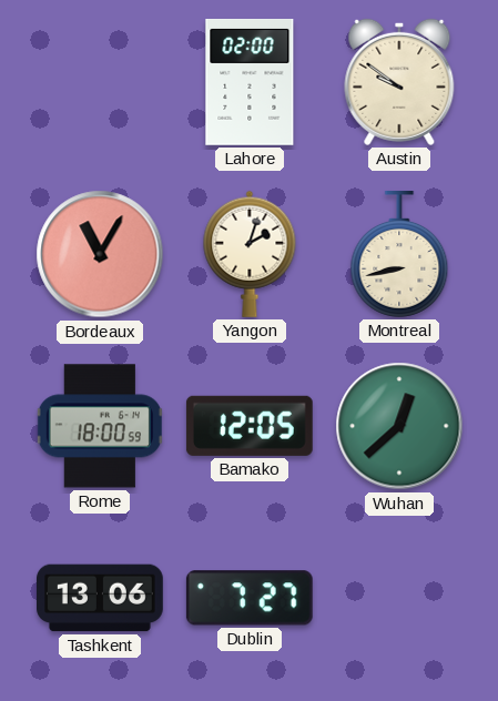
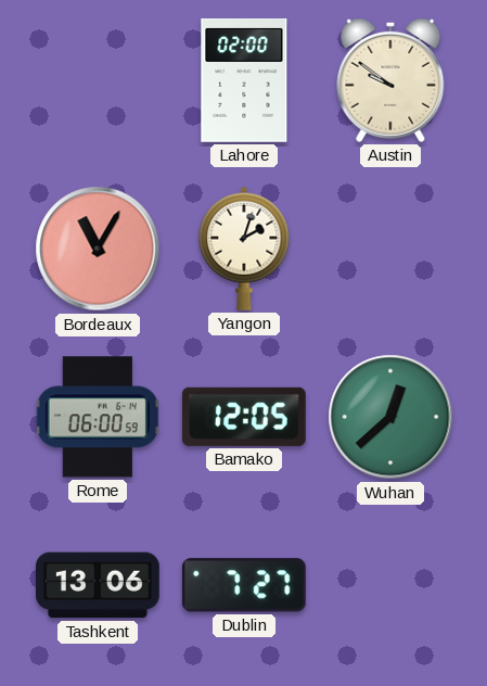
Montreal: 8:43 -> none
Rome: 18:00 -> 06:00
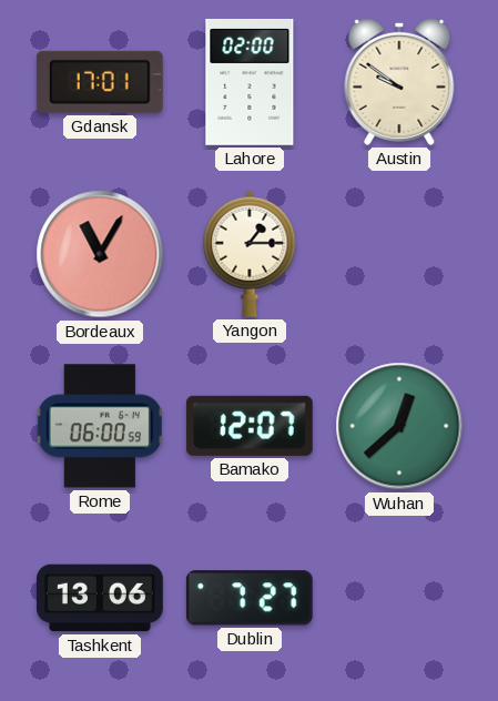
Gdansk: none -> 17:01
Yangon: 2:03 -> 1:15
Bamako: 12:05 -> 12:07
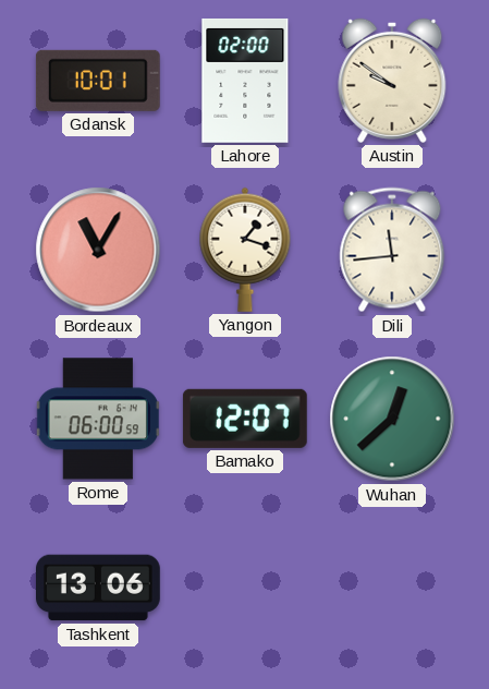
Gdansk: 17:01 -> 10:01
Yangon: 1:15 -> 1:18
Dili: none -> 11:44
Dublin: 7:27 -> none
